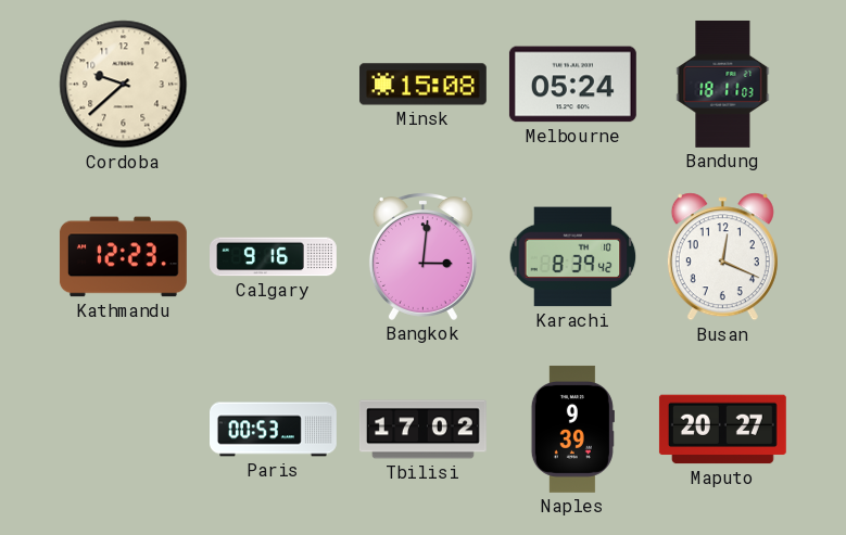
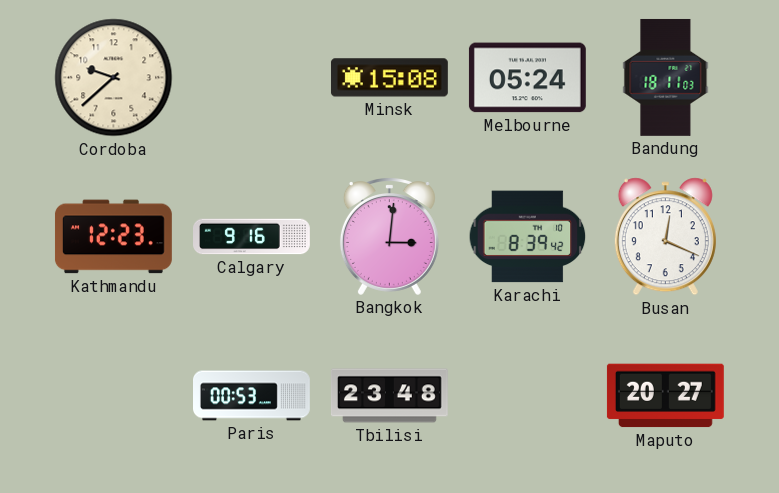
Tbilisi: 17:02 -> 23:48
Naples: 9:39 -> none
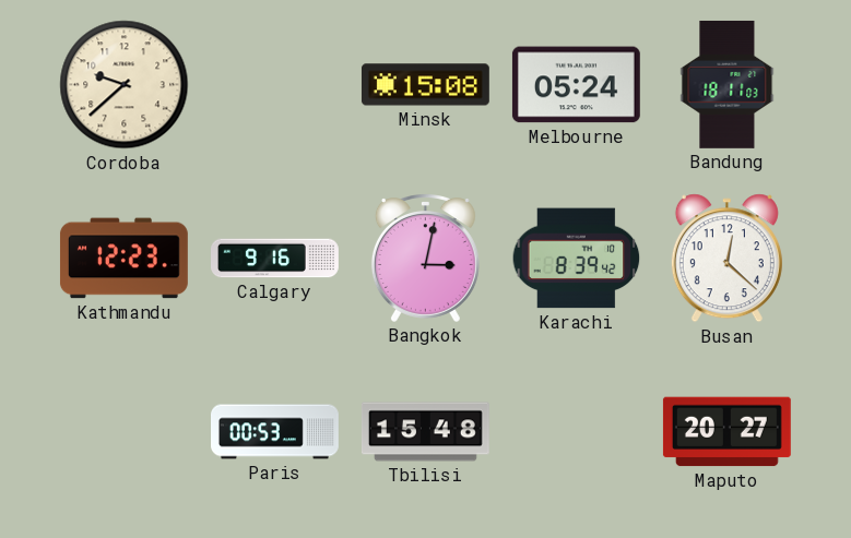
Bangkok: 3:01 -> 3:02
Busan: 12:19 -> 12:22
Tbilisi: 23:48 -> 15:48
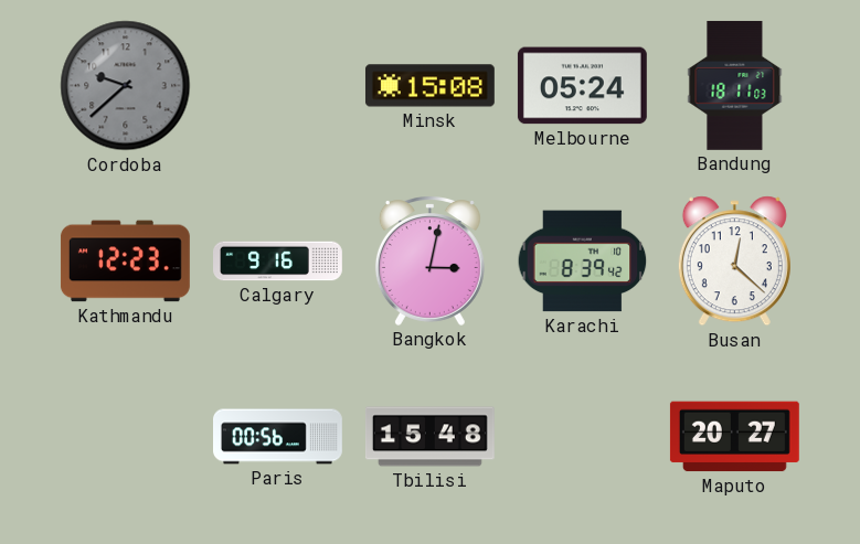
Cordoba dial: cream -> grey
Paris: 00:53 -> 00:56
